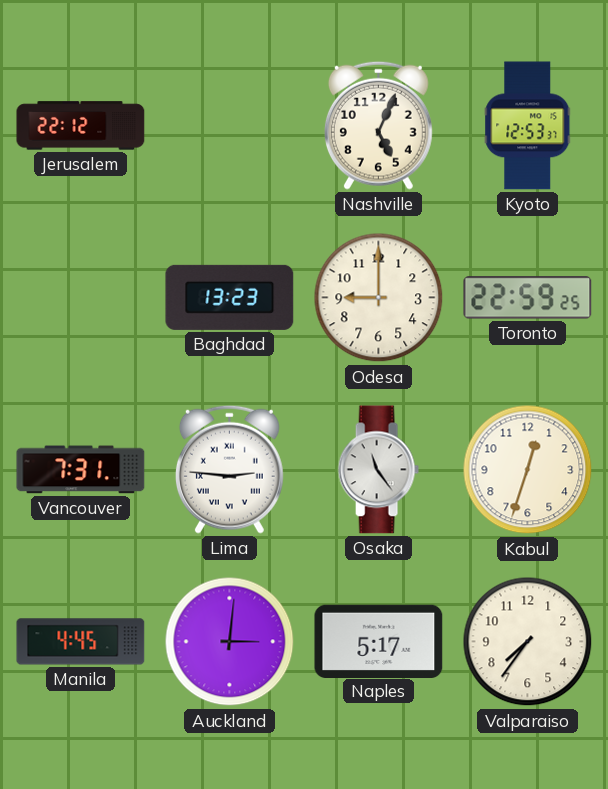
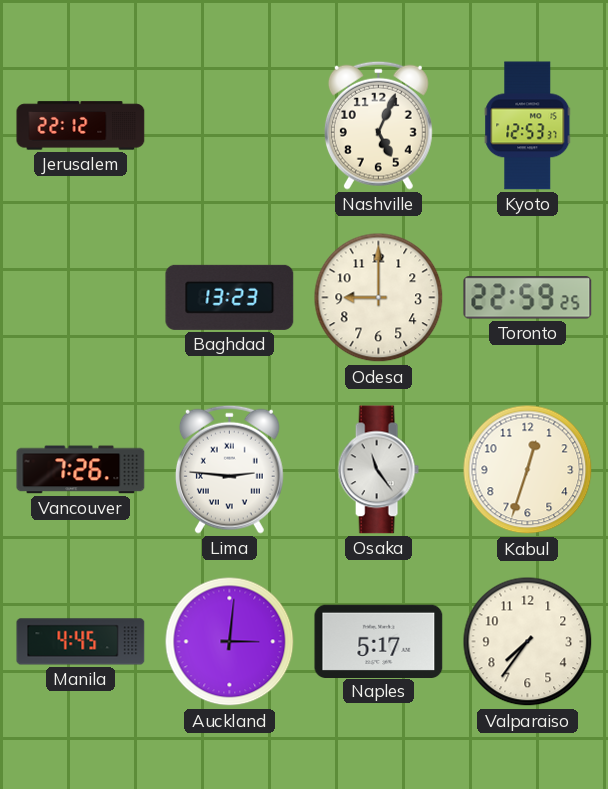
Vancouver: 7:31 -> 7:26
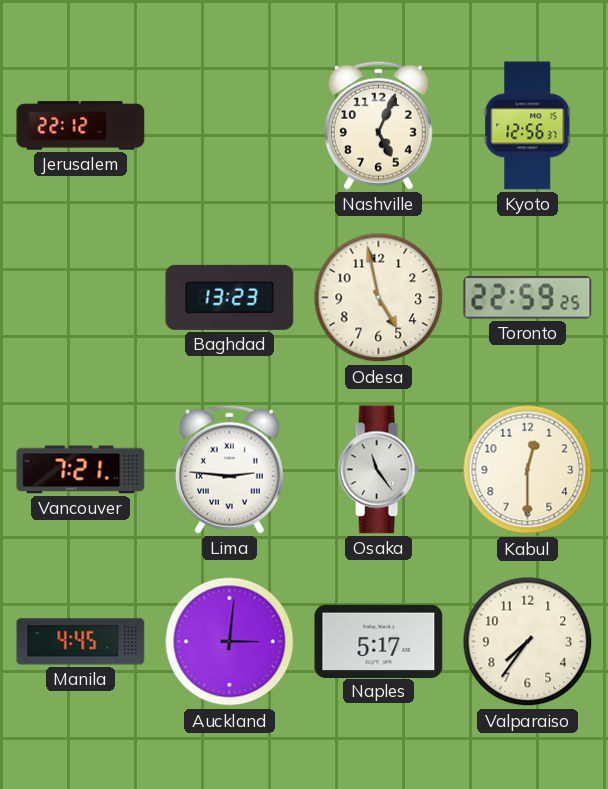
Kyoto: 12:53 -> 12:56
Odesa: 9:00 -> 4:58
Vancouver: 7:26 -> 7:21
Kabul: 12:33 -> 12:30
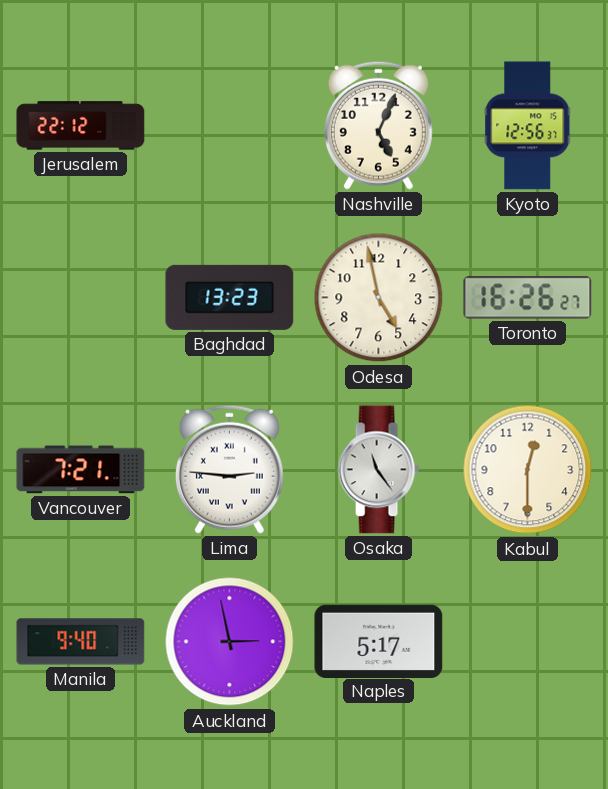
Toronto: 22:59 -> 16:26
Manila: 4:45 -> 9:40
Auckland: 3:01 -> 2:58
Valparaiso: 7:36 -> none
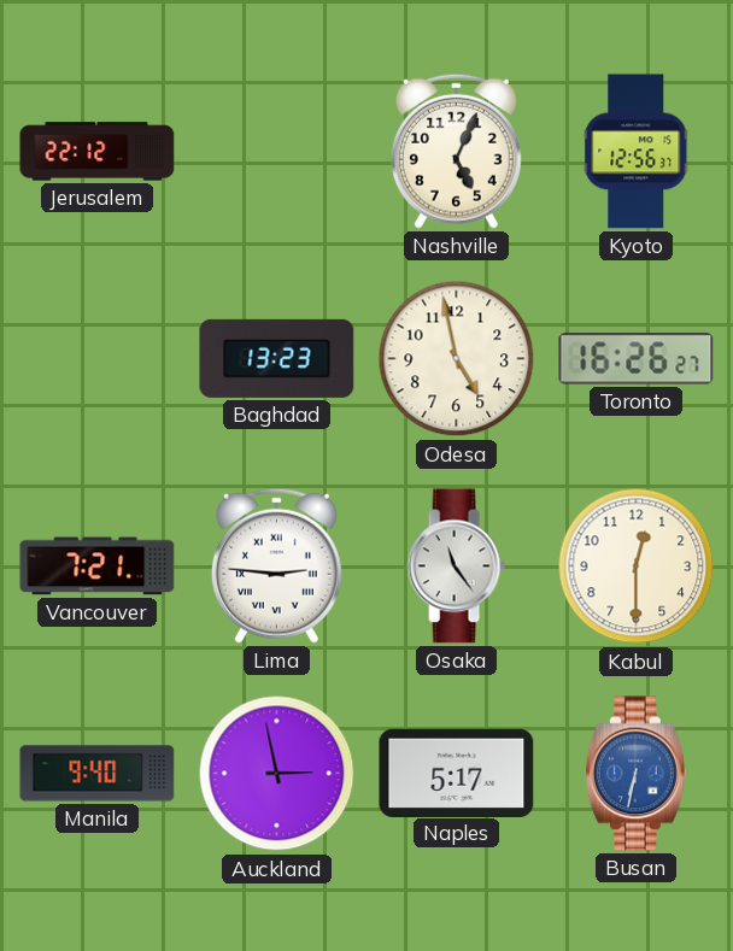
Busan: none -> 6:32
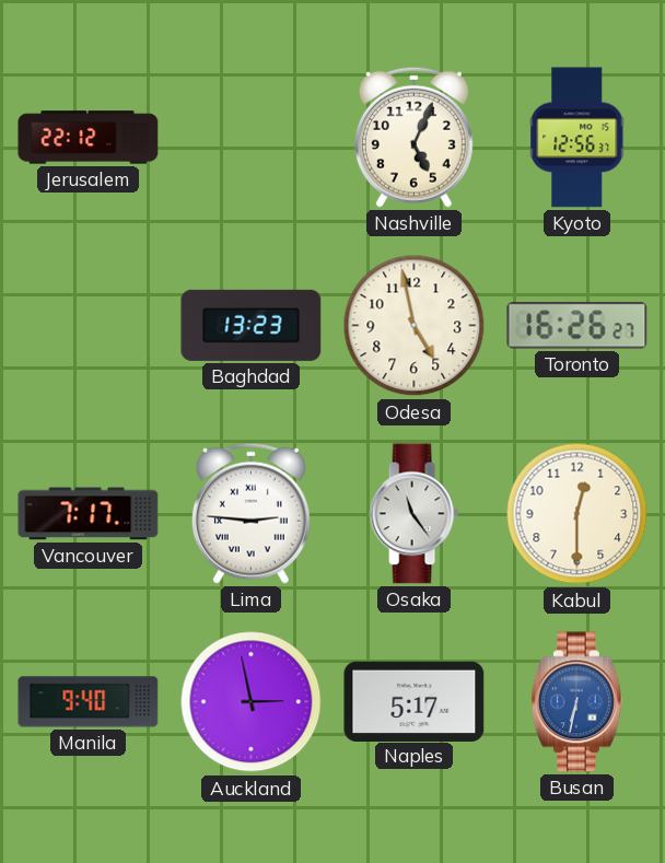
Vancouver: 7:21 -> 7:17
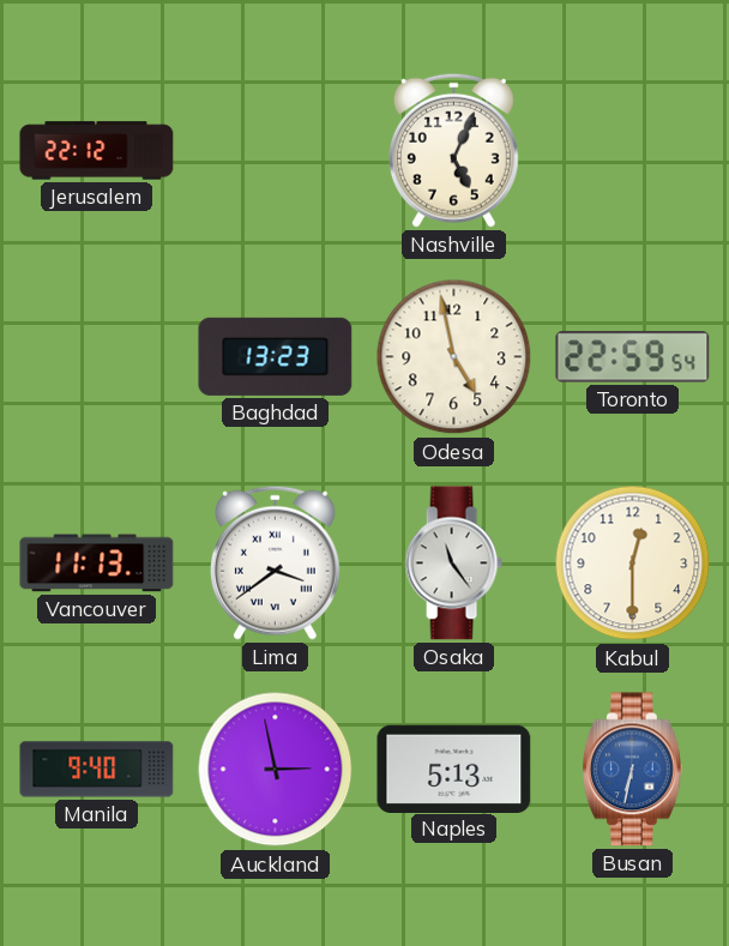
Kyoto: 12:56 -> none
Toronto: 16:26 -> 22:59
Vancouver: 7:17 -> 11:13
Lima: 2:46 -> 3:39
Naples: 5:17 -> 5:13
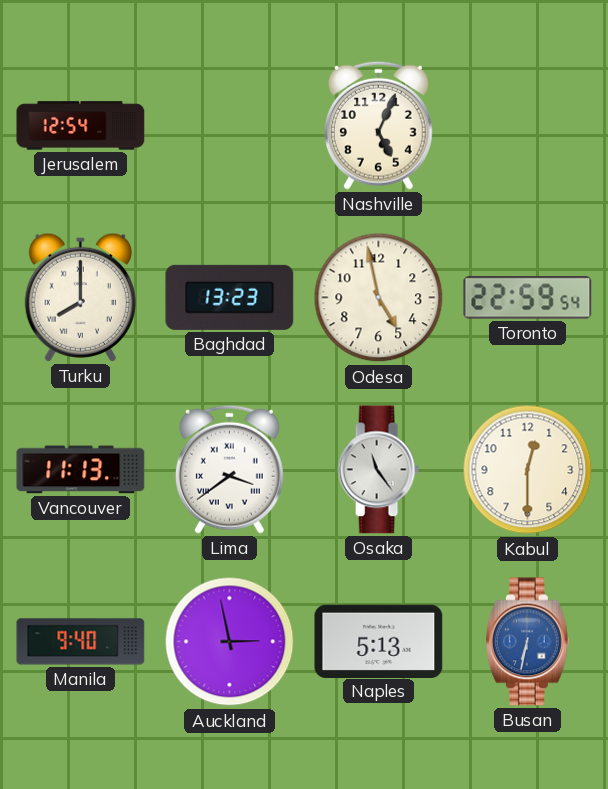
Jerusalem: 22:12 -> 12:54
Turku: none -> 8:00
